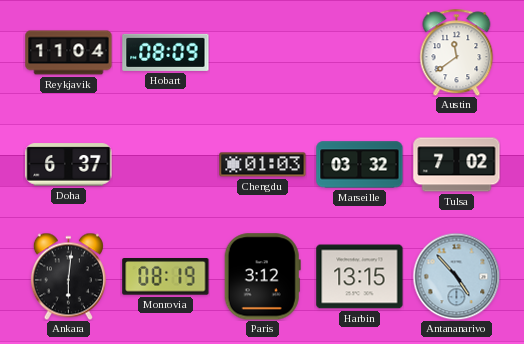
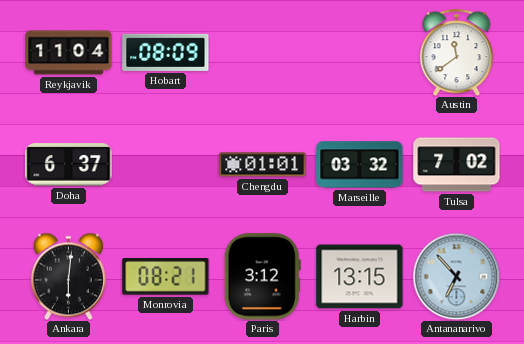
Chengdu: 01:03 -> 01:01
Monrovia: 08:19 -> 08:21
Antananarivo: 4:53 -> 6:53
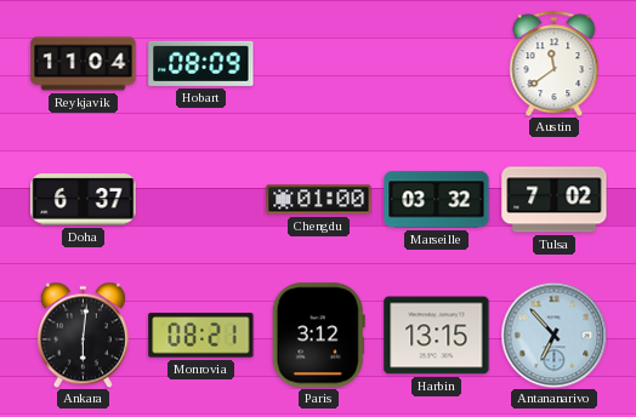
Chengdu: 01:01 -> 01:00
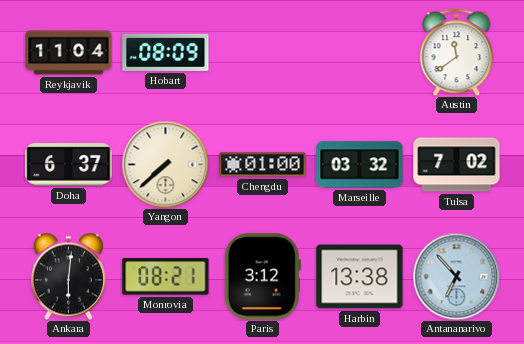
Yangon: none -> 7:38
Harbin: 13:15 -> 13:38
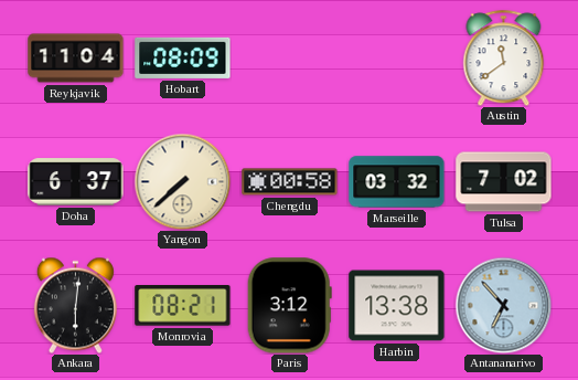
Chengdu: 01:00 -> 00:58
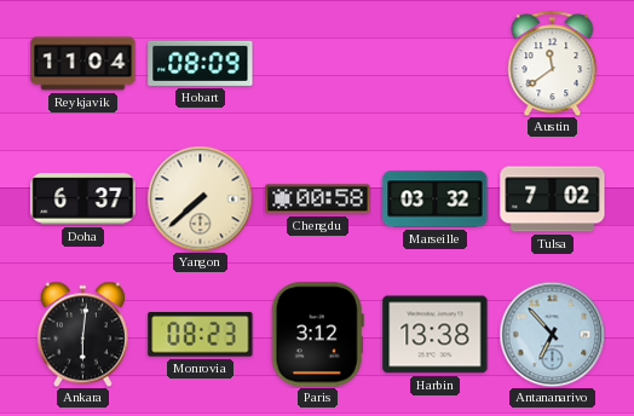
Monrovia: 08:21 -> 08:23
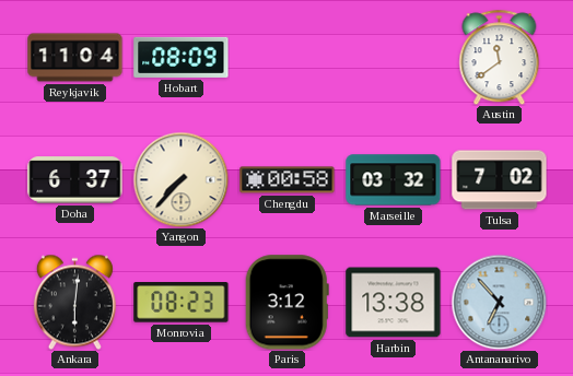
Yangon: 7:38 -> 7:37
